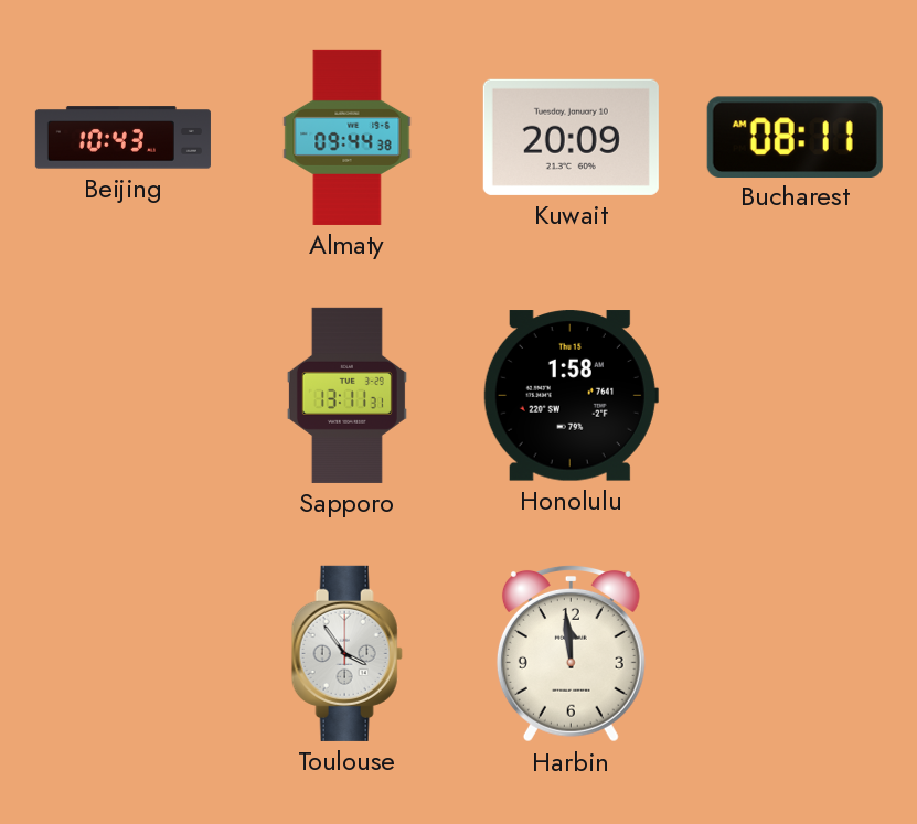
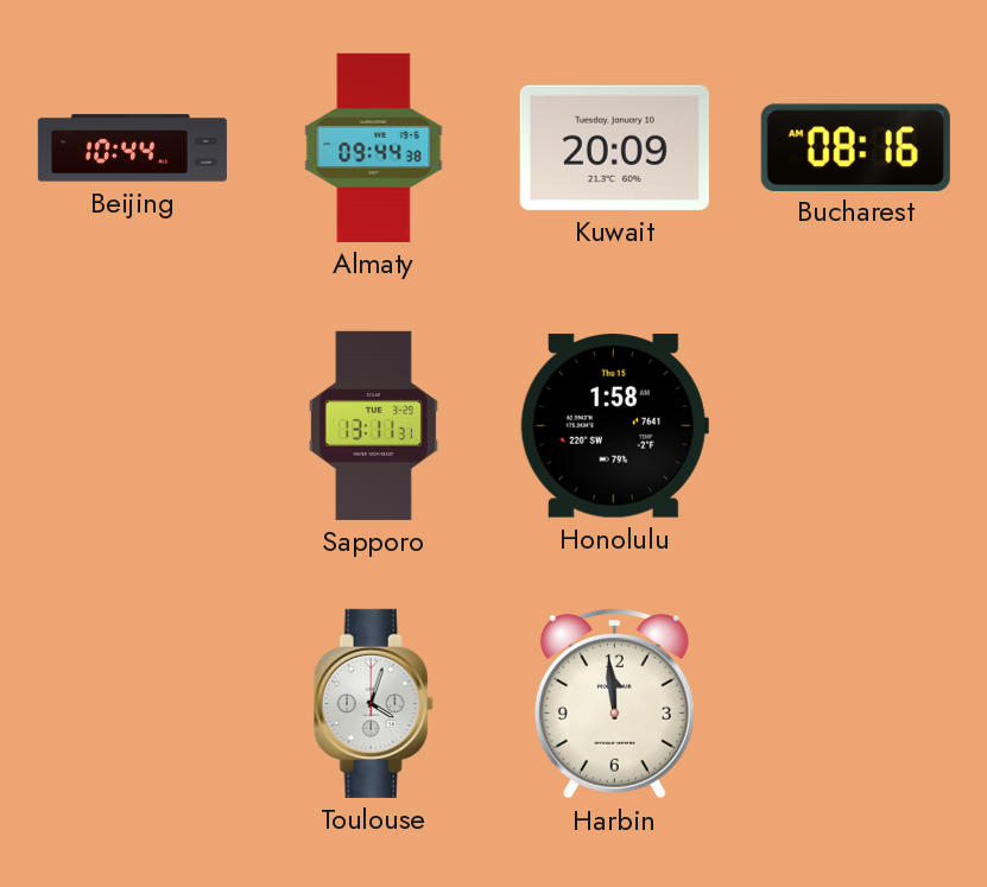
Beijing: 10:43 -> 10:44
Bucharest: 08:11 -> 08:16
Toulouse: 3:54 -> 4:03
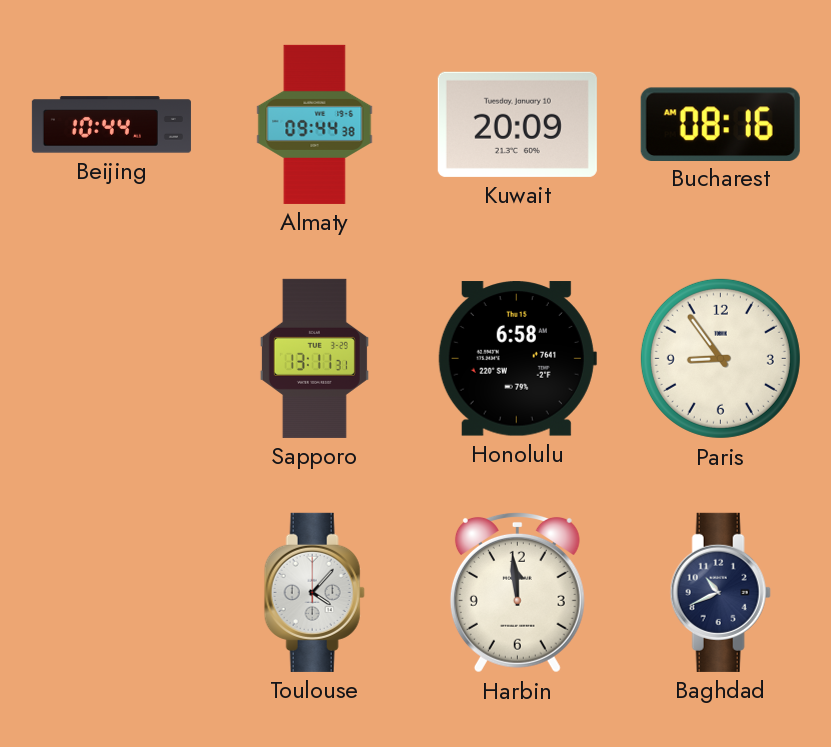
Honolulu: 1:58 -> 6:58
Paris: none -> 8:54
Toulouse: 4:03 -> 4:07
Baghdad: none -> 10:41
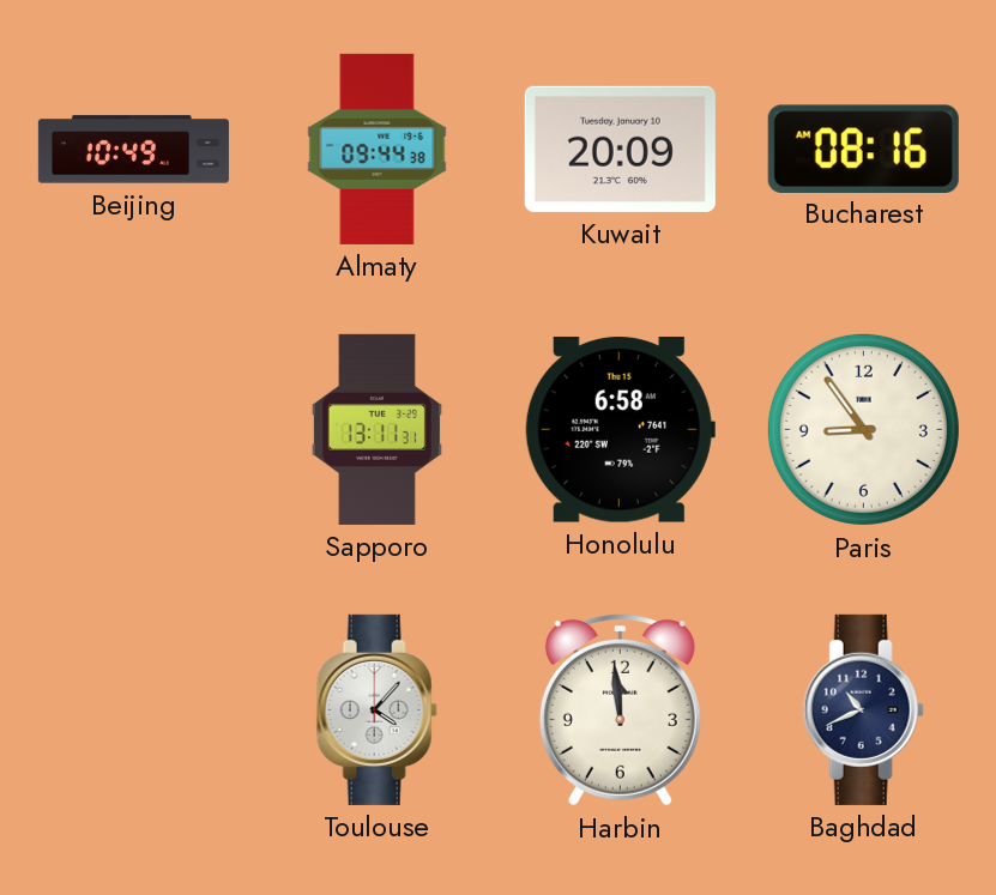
Beijing: 10:44 -> 10:49
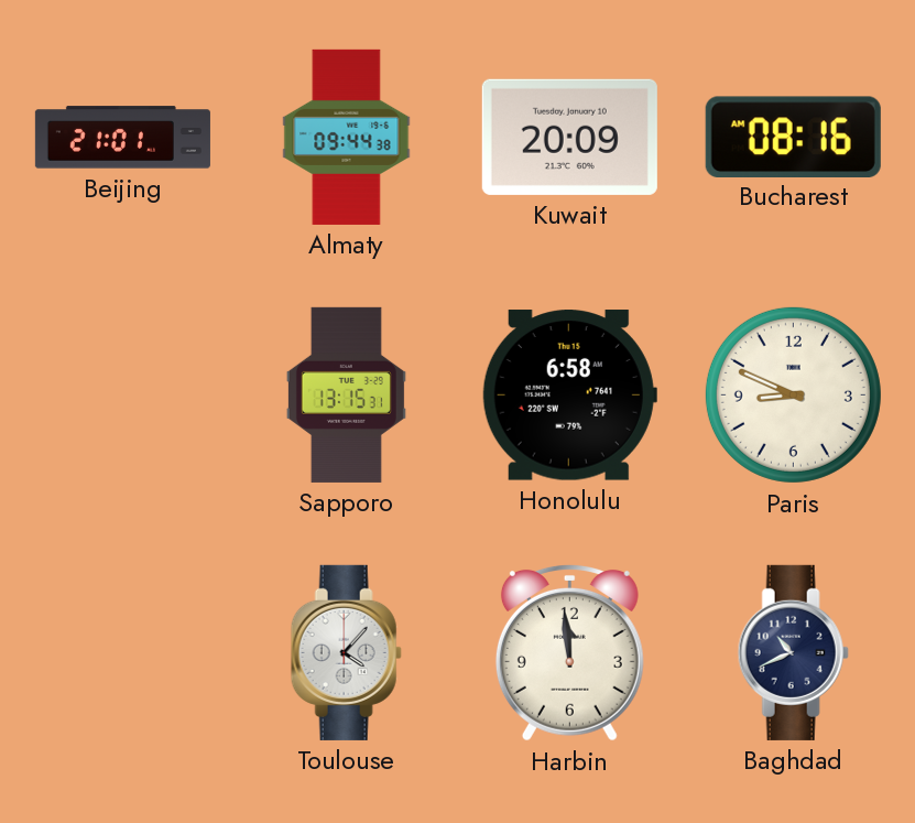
Beijing: 10:49 -> 21:01
Sapporo: 13:11 -> 13:15
Paris: 8:54 -> 8:49
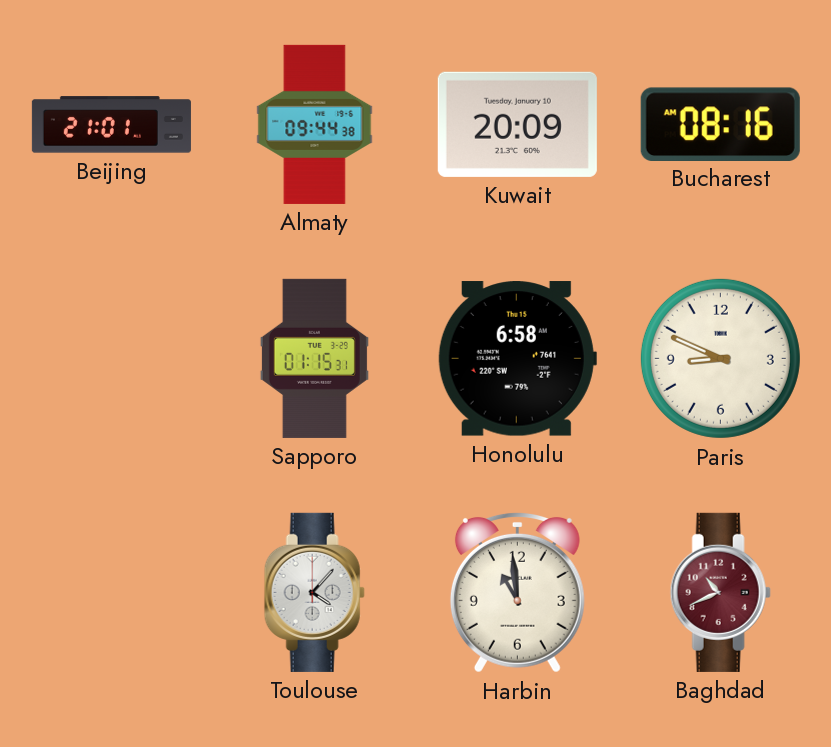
Sapporo: 13:15 -> 01:15
Harbin: 11:59 -> 10:59
Baghdad dial: navy -> burgundy
